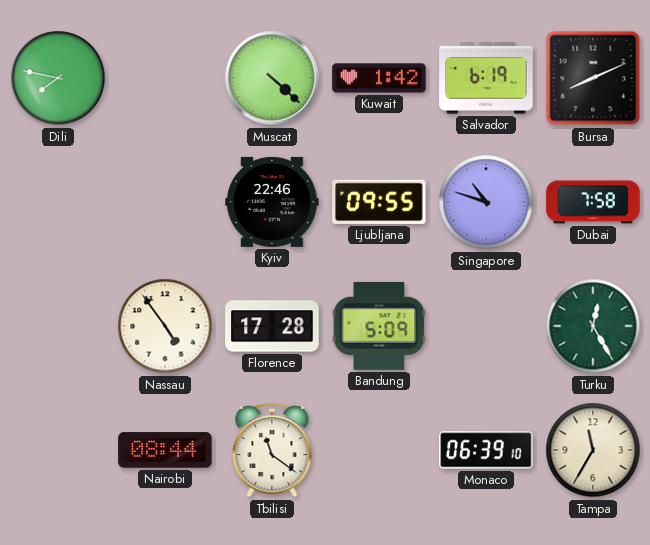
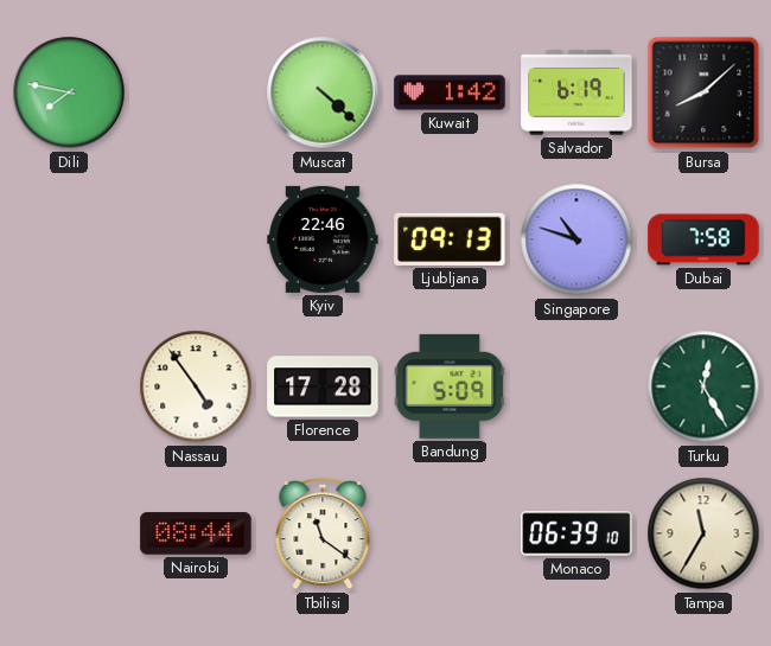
Bursa: 8:11 -> 8:08
Ljubljana: 09:55 -> 09:13
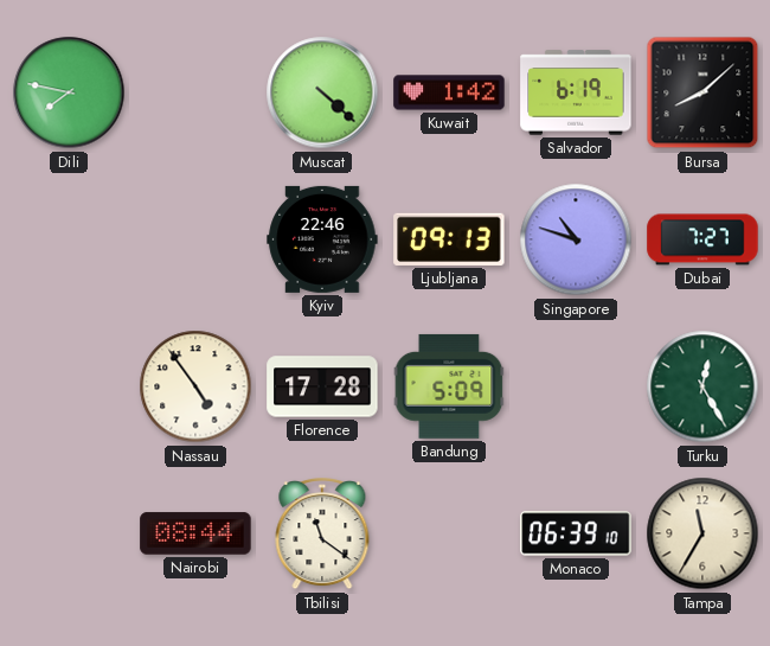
Dubai: 7:58 -> 7:27
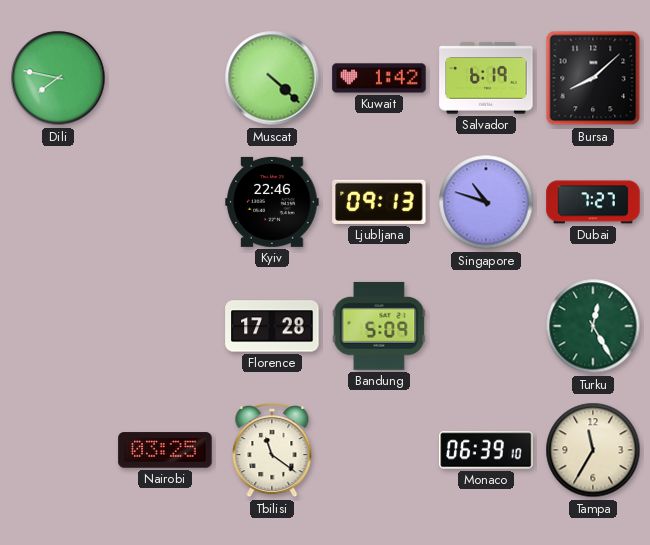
Nassau: 4:54 -> none
Nairobi: 08:44 -> 03:25
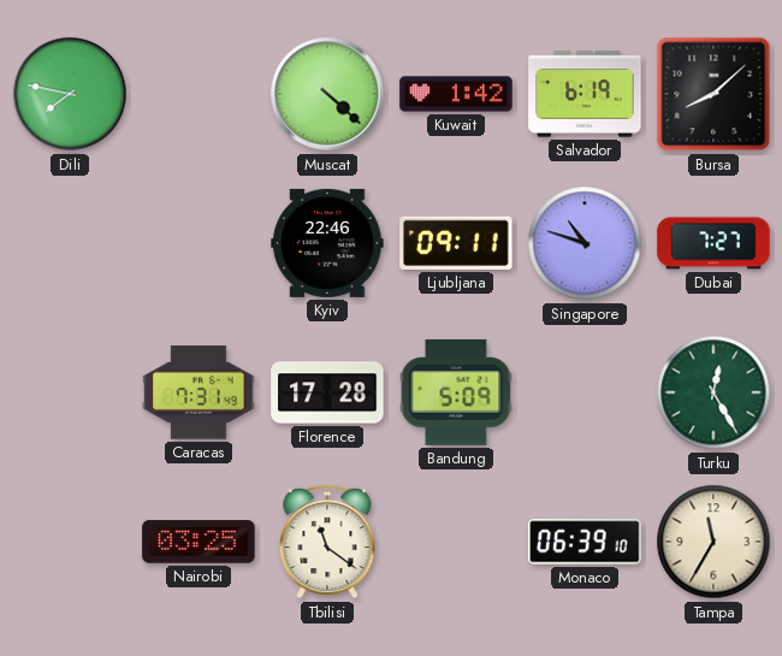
Ljubljana: 09:13 -> 09:11
Caracas: none -> 7:31
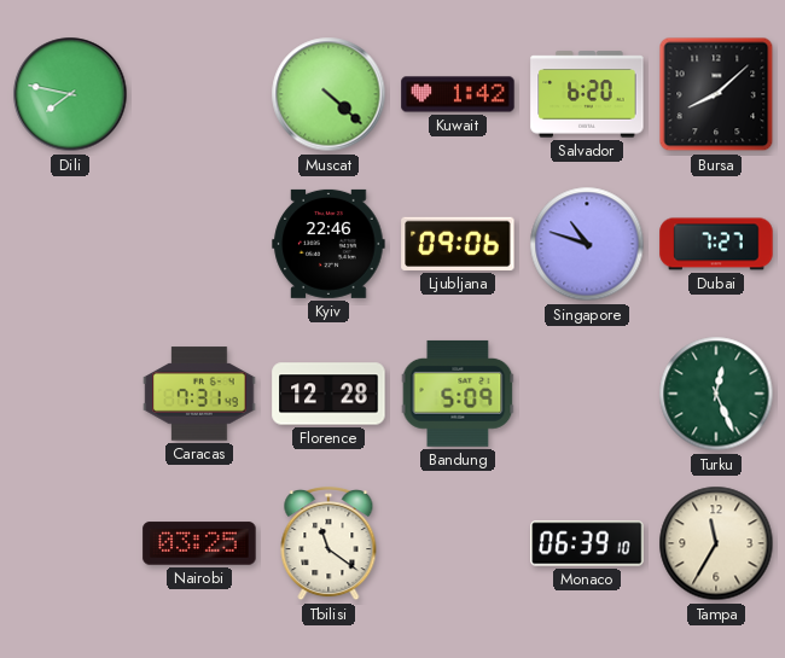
Salvador: 6:19 -> 6:20
Ljubljana: 09:11 -> 09:06
Florence: 17:28 -> 12:28
Turku: 12:25 -> 12:26
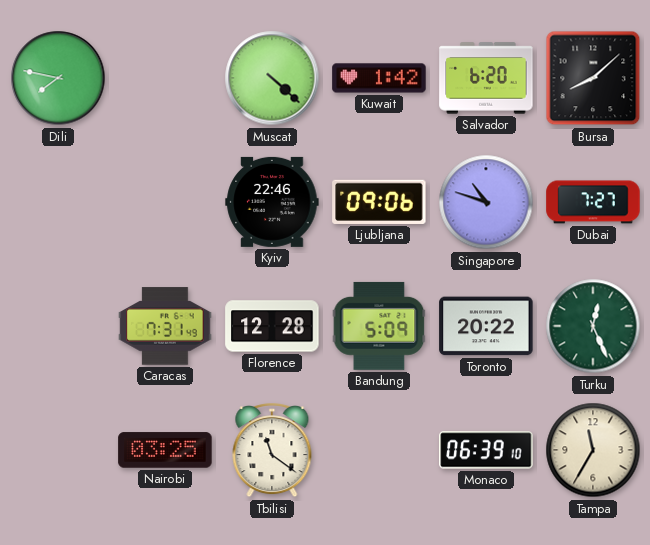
Toronto: none -> 20:22
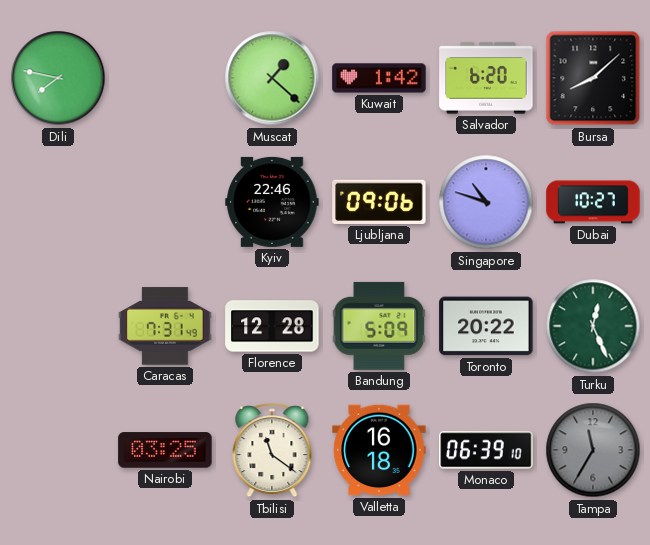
Muscat: 4:22 -> 1:22
Dubai: 7:27 -> 10:27
Valletta: none -> 16:18
Tampa dial: cream -> grey
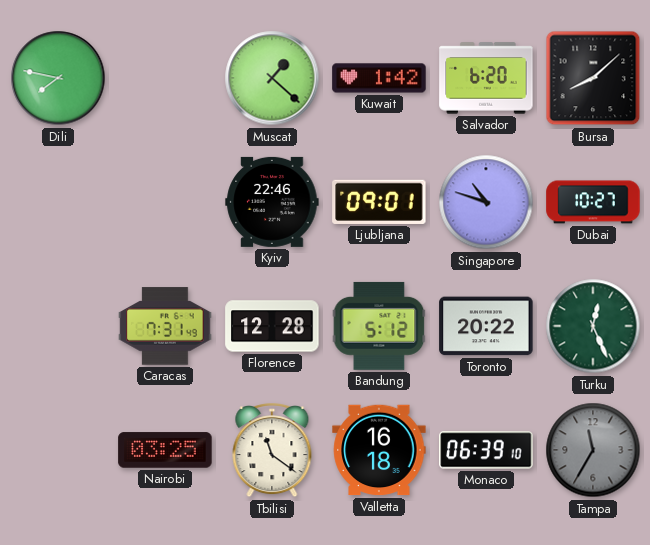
Ljubljana: 09:06 -> 09:01
Bandung: 5:09 -> 5:12
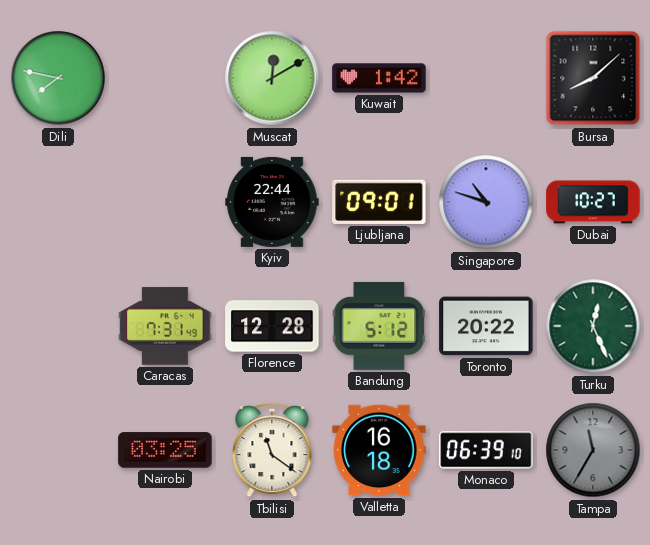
Muscat: 1:22 -> 12:10
Salvador: 6:20 -> none
Kyiv: 22:46 -> 22:44
